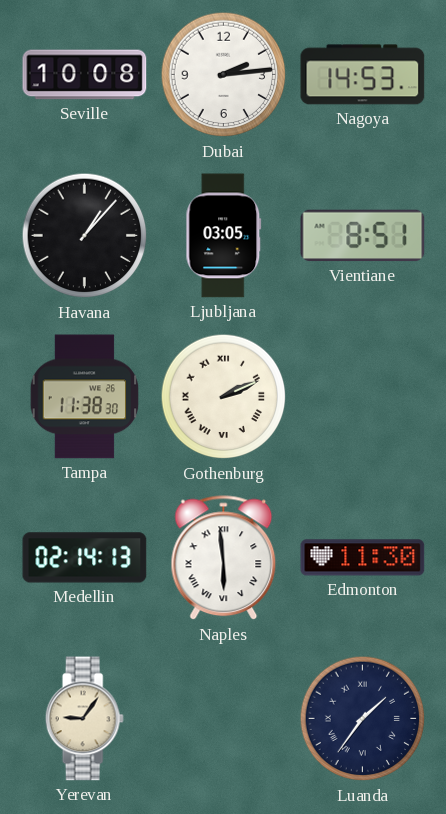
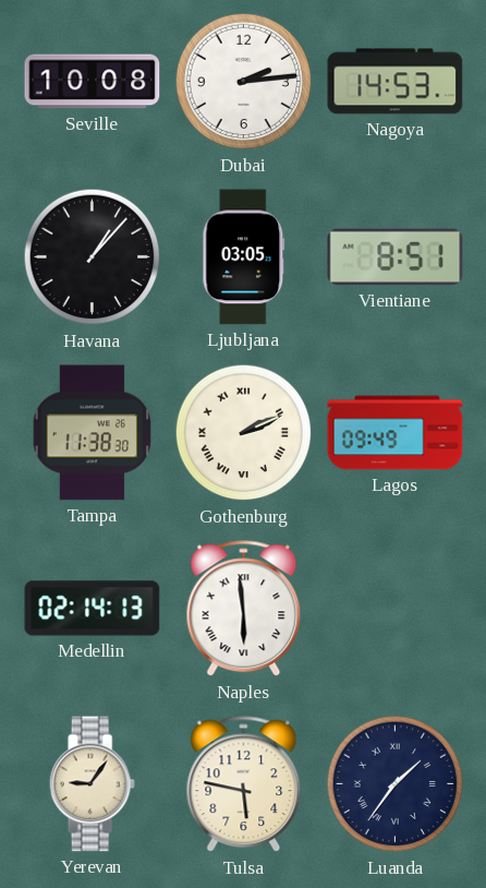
Lagos: none -> 09:49
Edmonton: 11:30 -> none
Tulsa: none -> 5:47
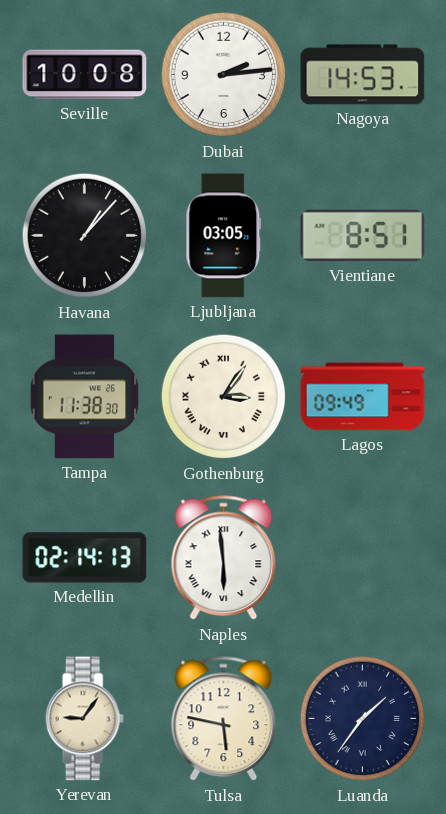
Gothenburg: 2:11 -> 3:06
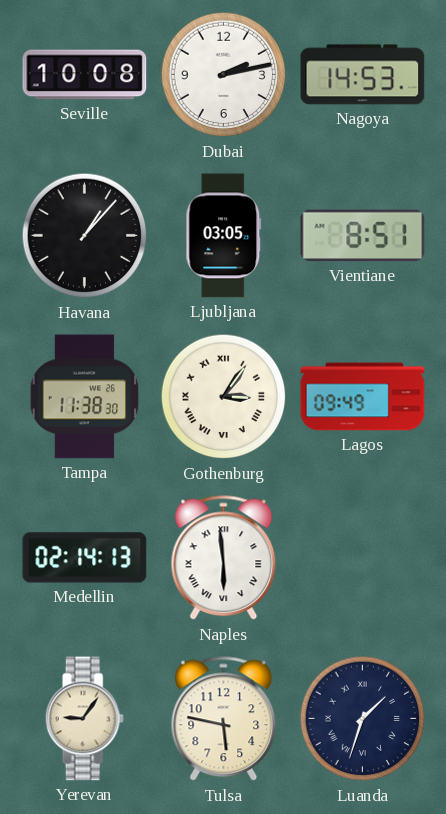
Dubai: 2:14 -> 2:13
Luanda: 1:36 -> 1:33
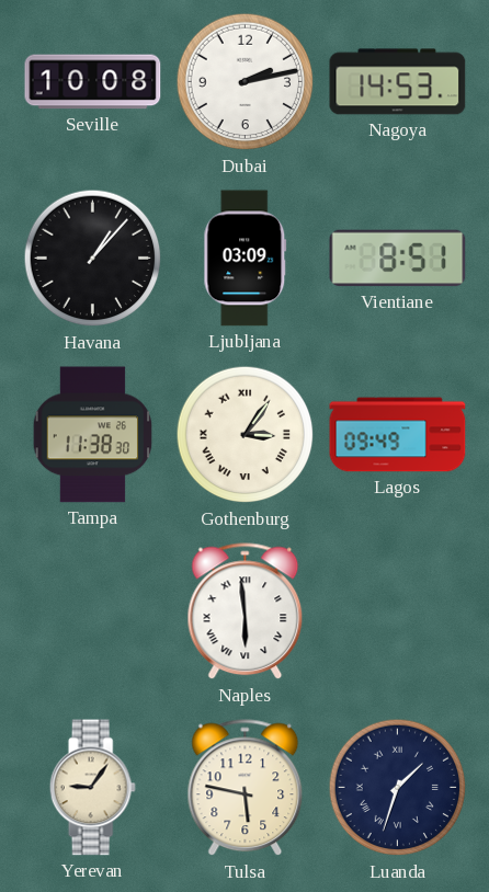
Ljubljana: 03:05 -> 03:09
Medellin: 02:14 -> none
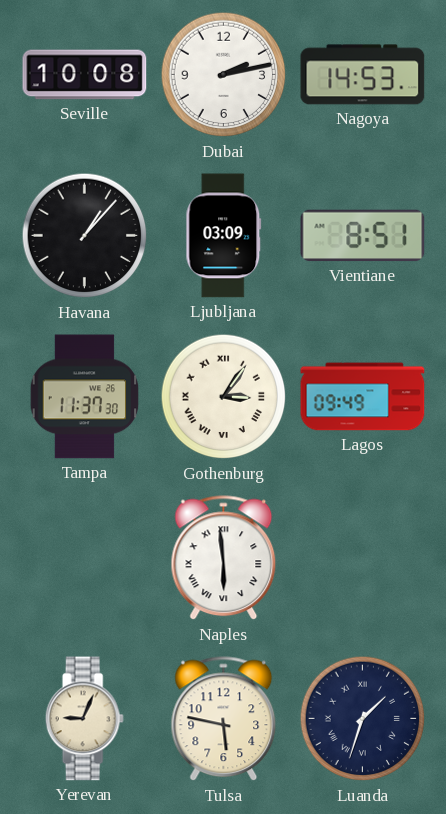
Tampa: 11:38 -> 11:37
Yerevan: 9:06 -> 9:04
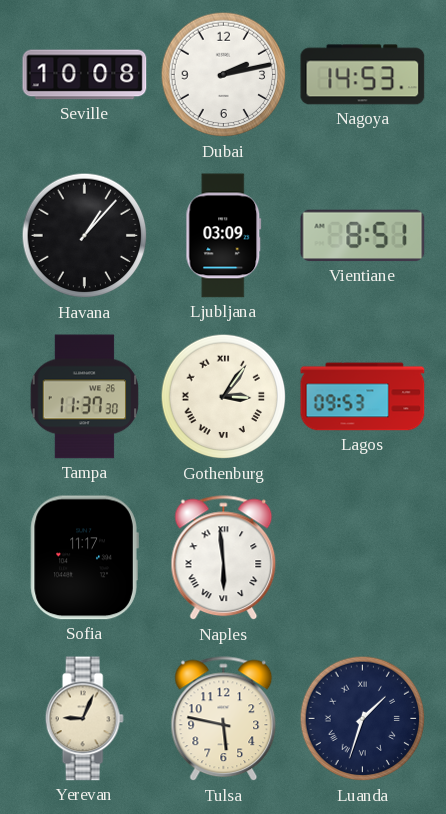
Lagos: 09:49 -> 09:53
Sofia: none -> 11:17
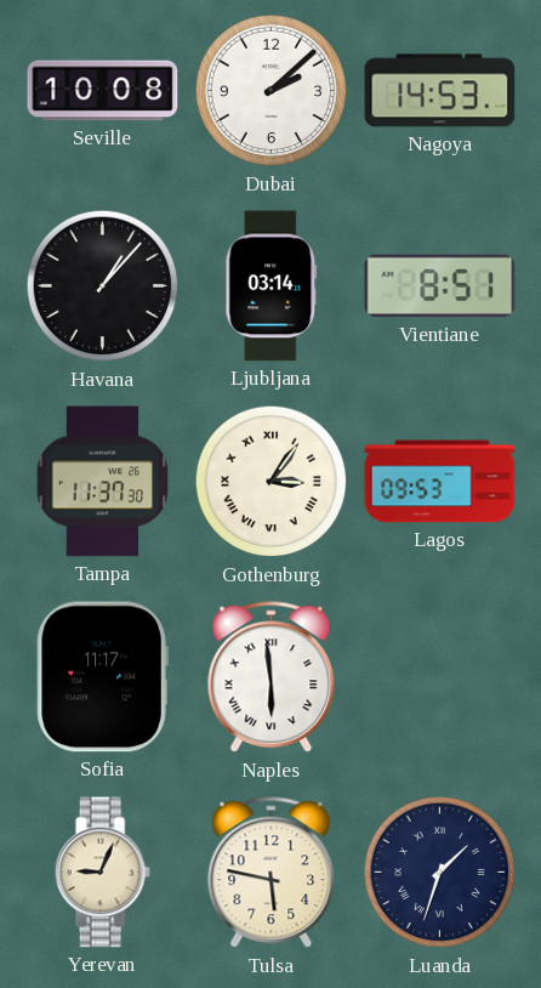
Dubai: 2:13 -> 2:08
Ljubljana: 03:09 -> 03:14
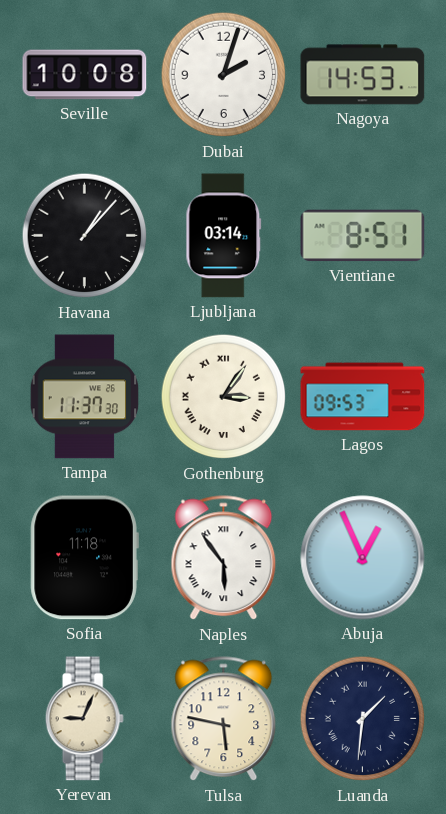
Dubai: 2:08 -> 2:03
Sofia: 11:17 -> 11:18
Naples: 5:59 -> 5:54
Abuja: none -> 12:56
Luanda: 1:33 -> 1:31
